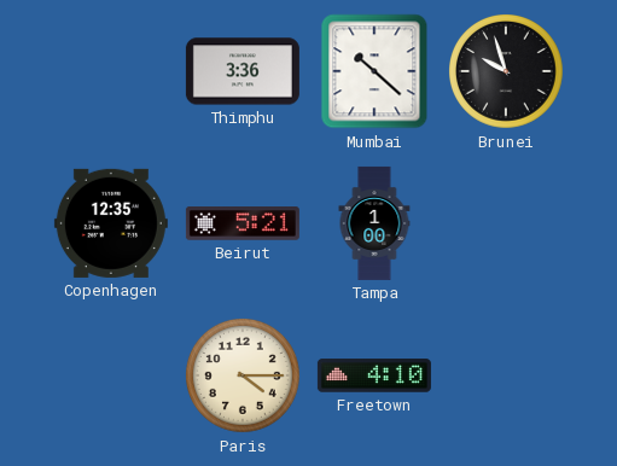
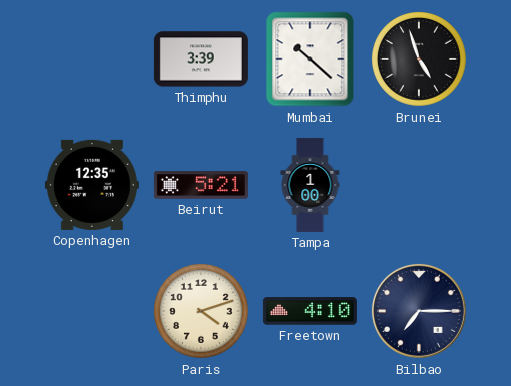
Thimphu: 3:36 -> 3:39
Brunei: 9:57 -> 4:57
Paris: 4:15 -> 4:12
Bilbao: none -> 7:15
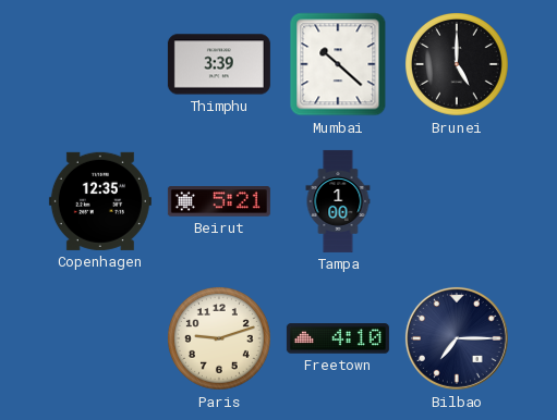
Brunei: 4:57 -> 5:00
Paris: 4:12 -> 9:12
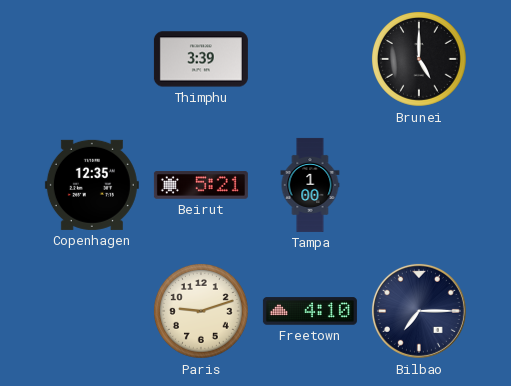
Mumbai: 10:22 -> none
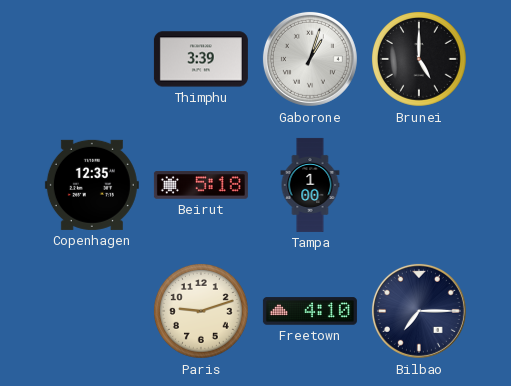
Gaborone: none -> 1:03
Beirut: 5:21 -> 5:18
